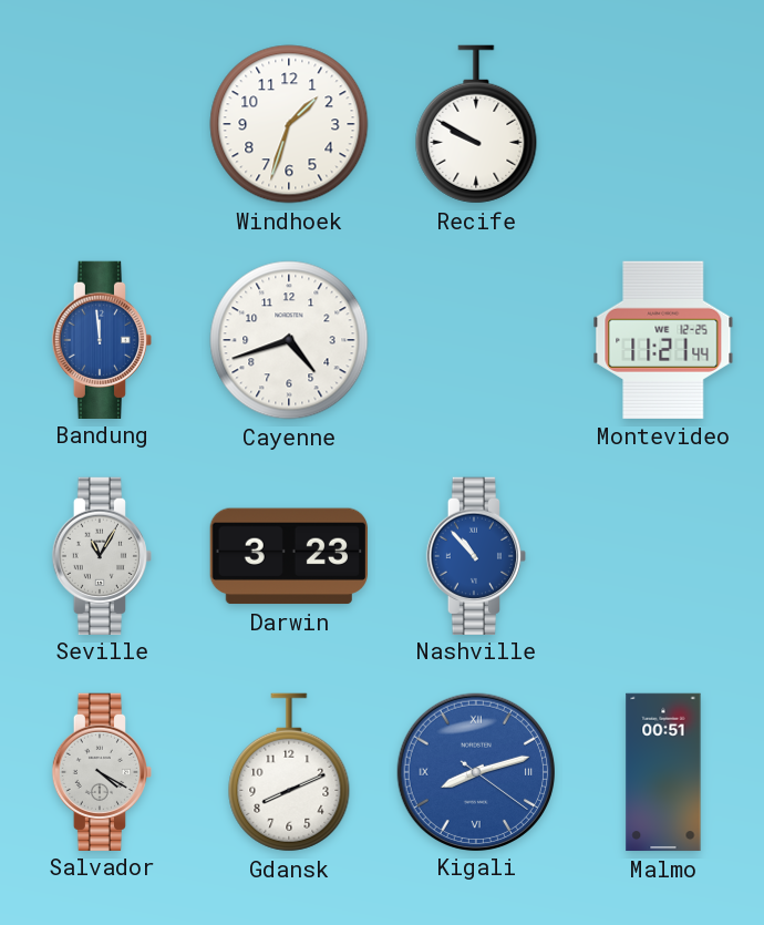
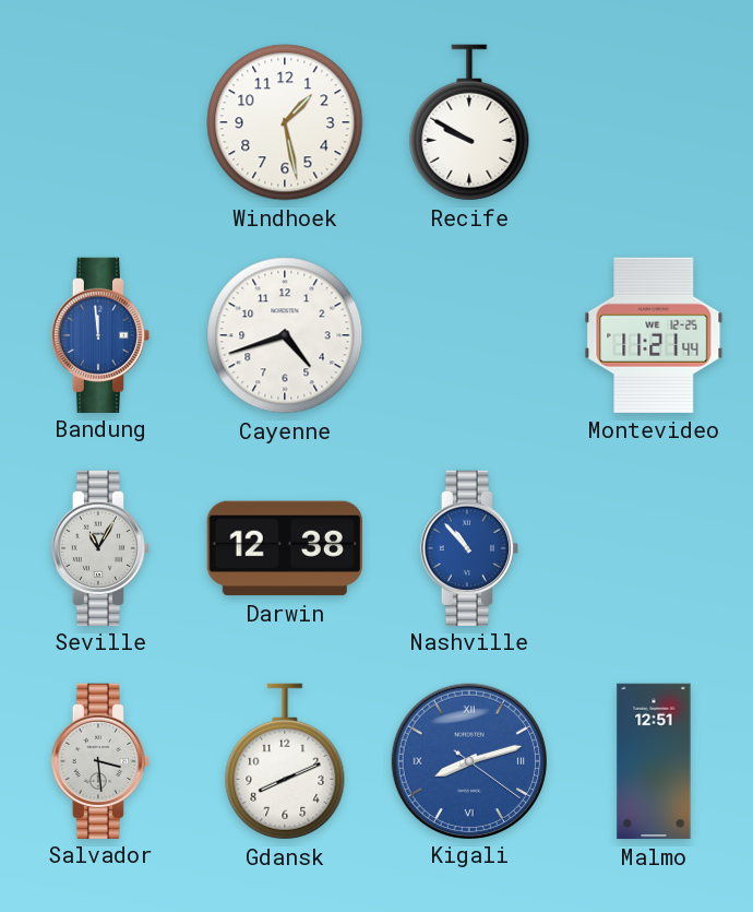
Windhoek: 1:33 -> 1:28
Darwin: 3:23 -> 12:38
Salvador: 4:20 -> 3:29
Malmo: 00:51 -> 12:51
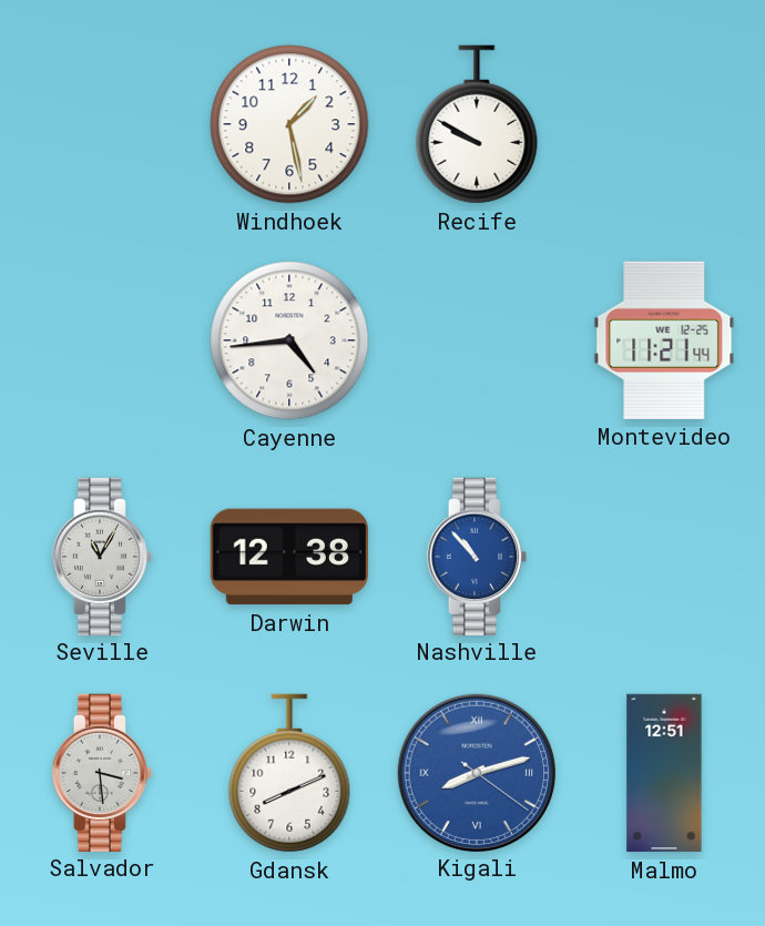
Bandung: 11:59 -> none
Cayenne: 4:42 -> 4:44
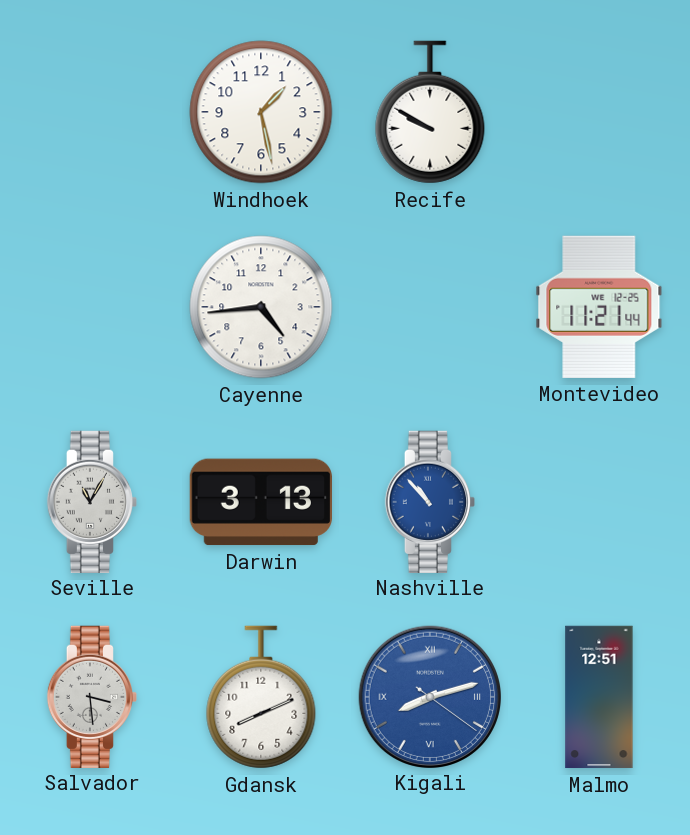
Darwin: 12:38 -> 3:13
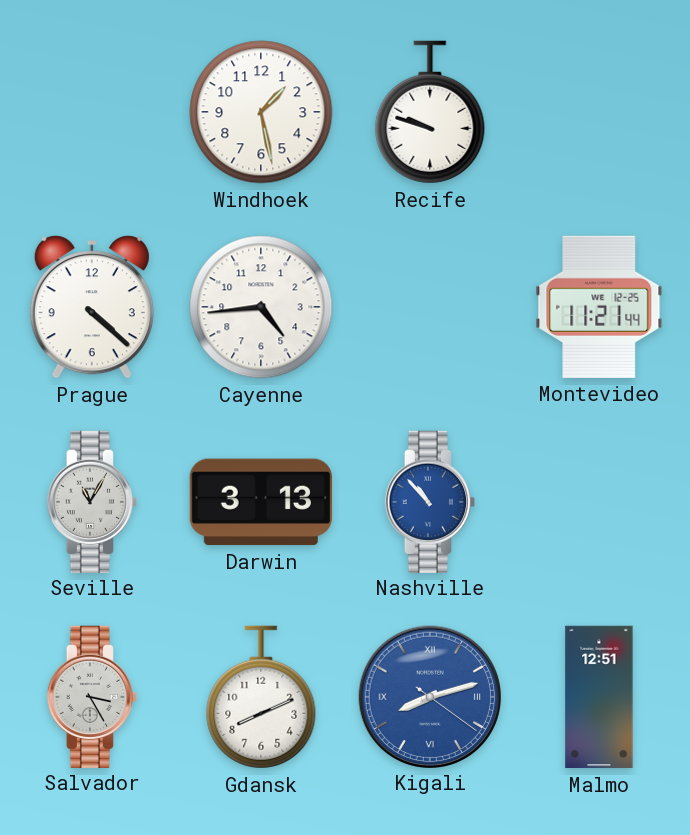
Recife: 9:50 -> 9:48
Prague: none -> 4:22
Salvador: 3:29 -> 3:25
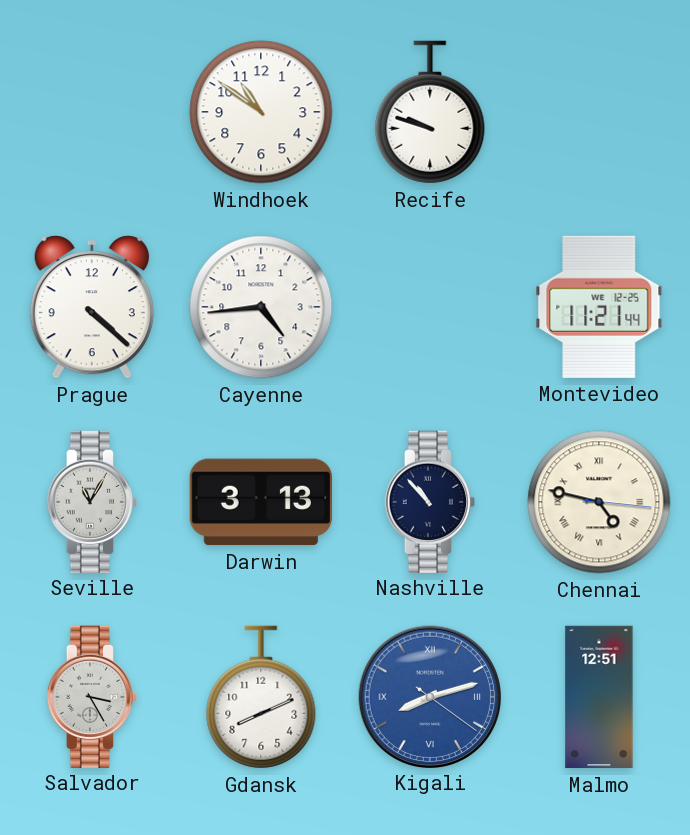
Windhoek: 1:28 -> 10:51
Nashville dial: blue -> navy
Chennai: none -> 4:47
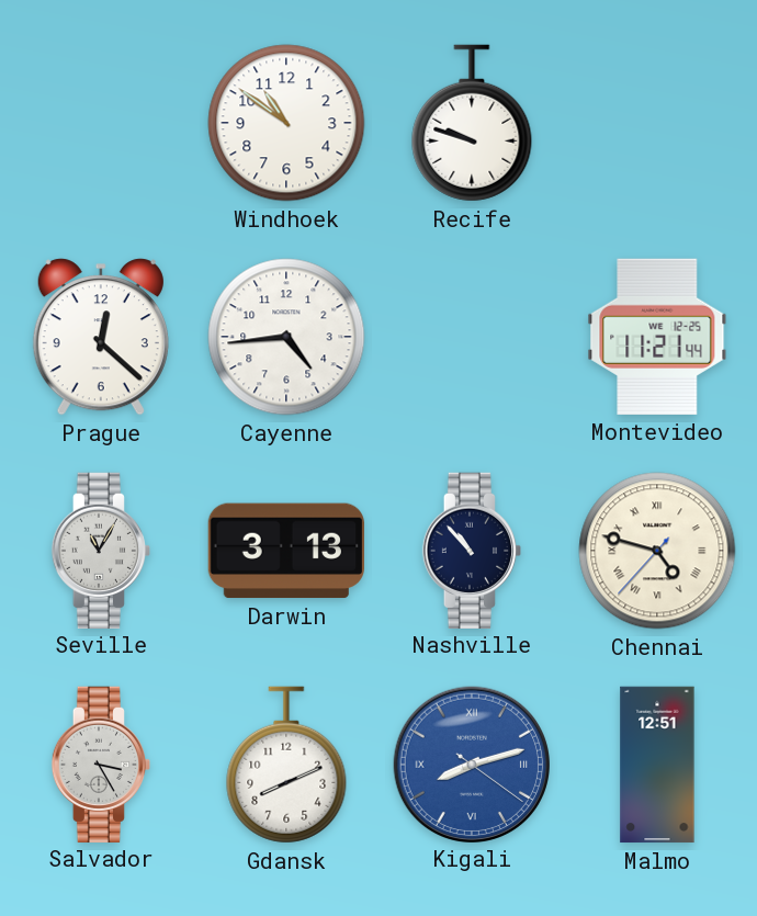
Prague: 4:22 -> 12:22
Chennai: 4:47:16 -> 4:47:37
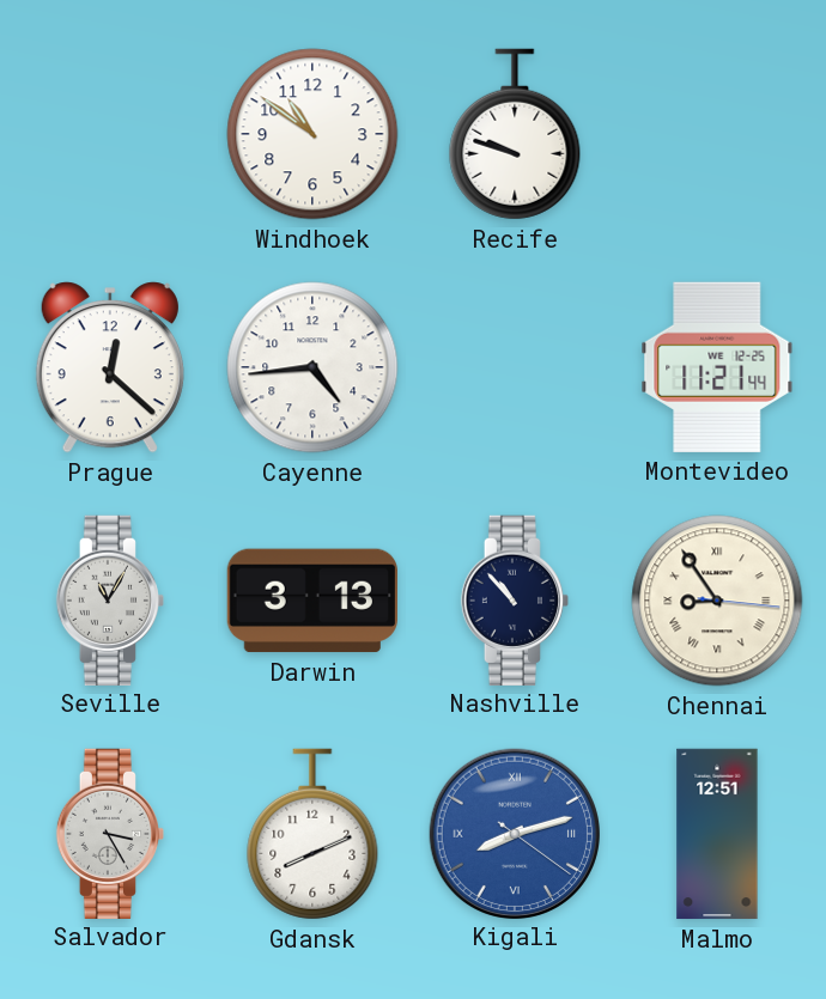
Chennai: 4:47 -> 8:54
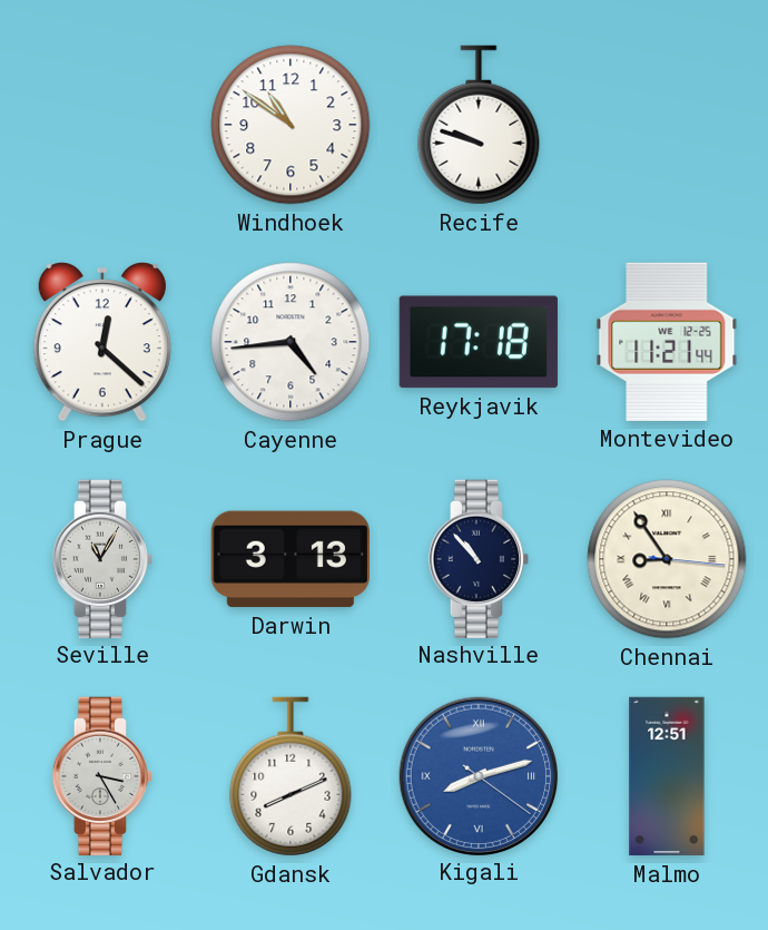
Reykjavik: none -> 17:18
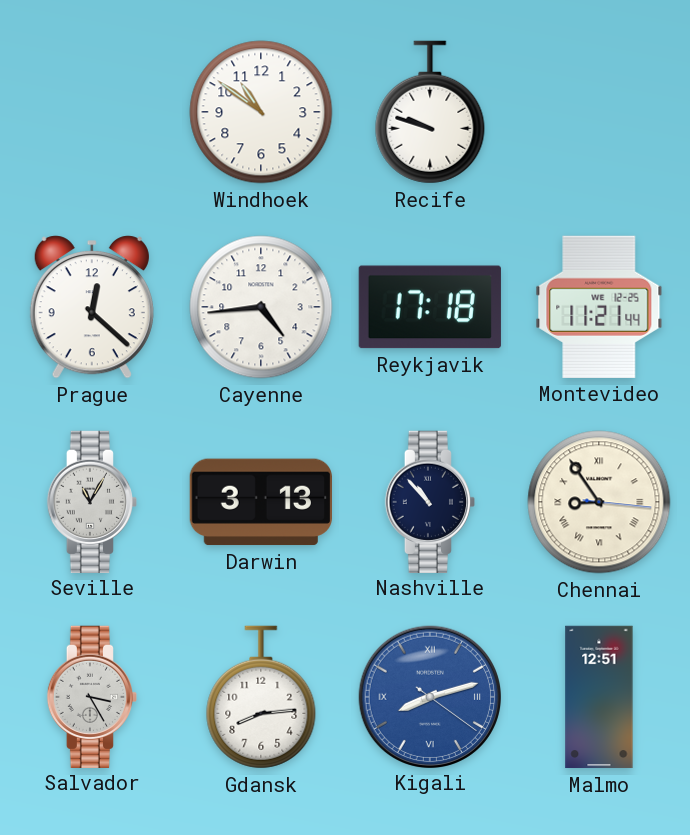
Gdansk: 8:11 -> 8:14
